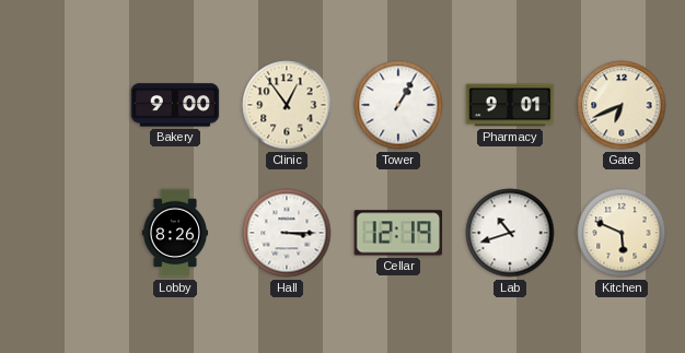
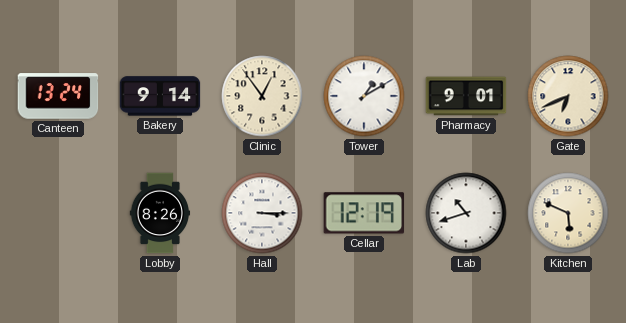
Canteen: none -> 13:24
Bakery: 9:00 -> 9:14
Tower: 1:05 -> 1:10
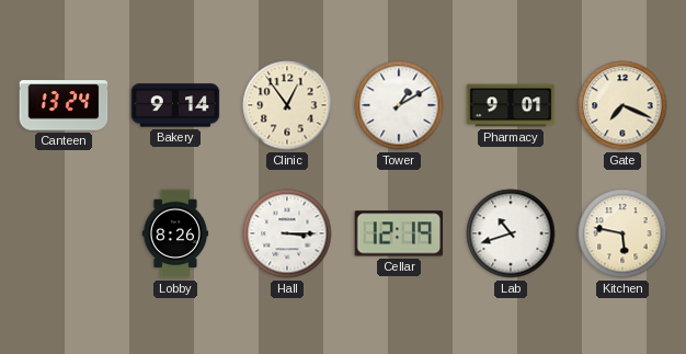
Gate: 6:41 -> 7:19
Kitchen: 5:49 -> 5:47
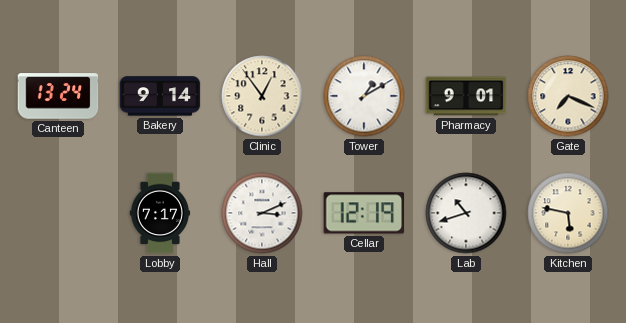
Lobby: 8:26 -> 7:17
Hall: 3:15 -> 3:11
